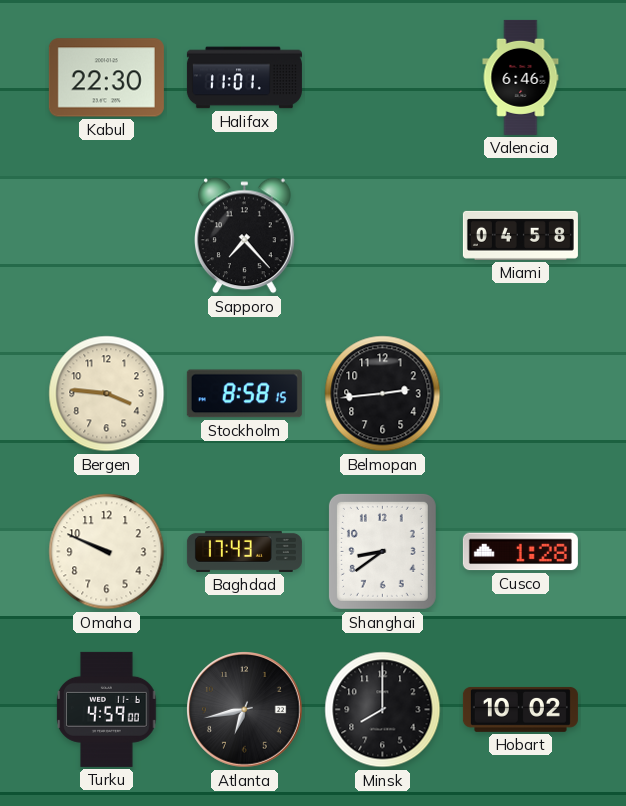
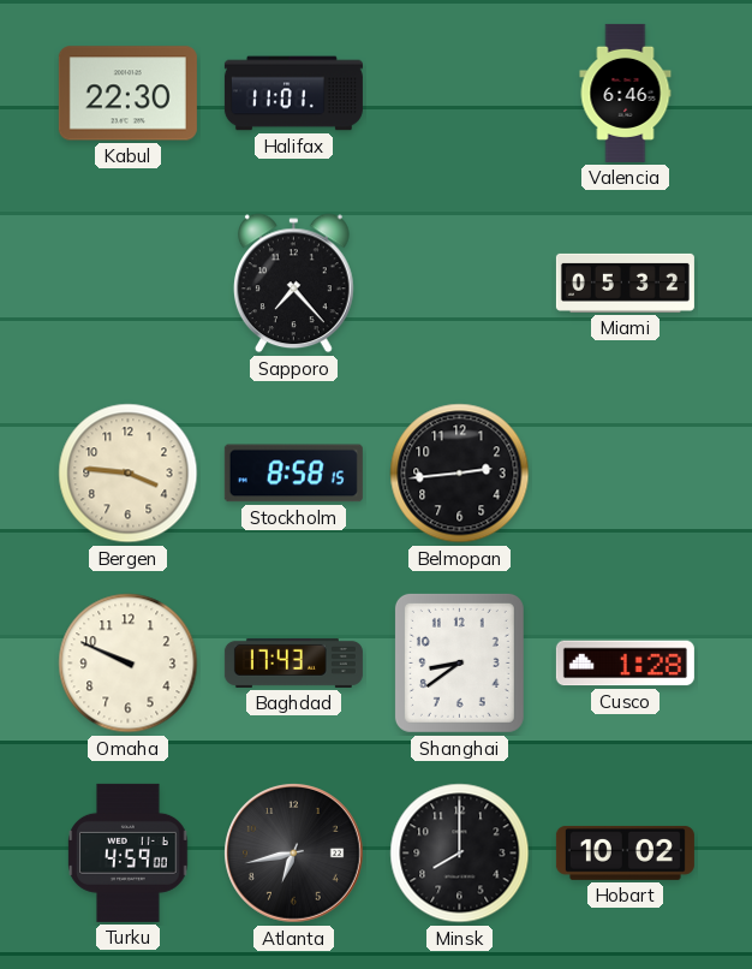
Miami: 04:58 -> 05:32
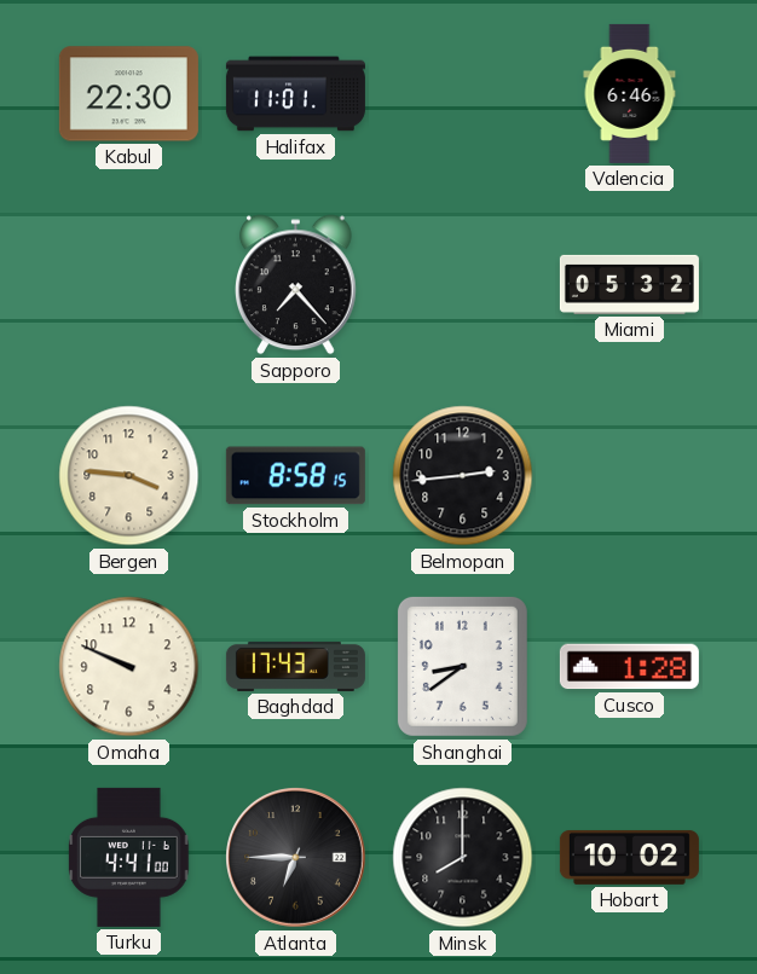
Turku: 4:59 -> 4:41
Atlanta: 6:43 -> 6:45
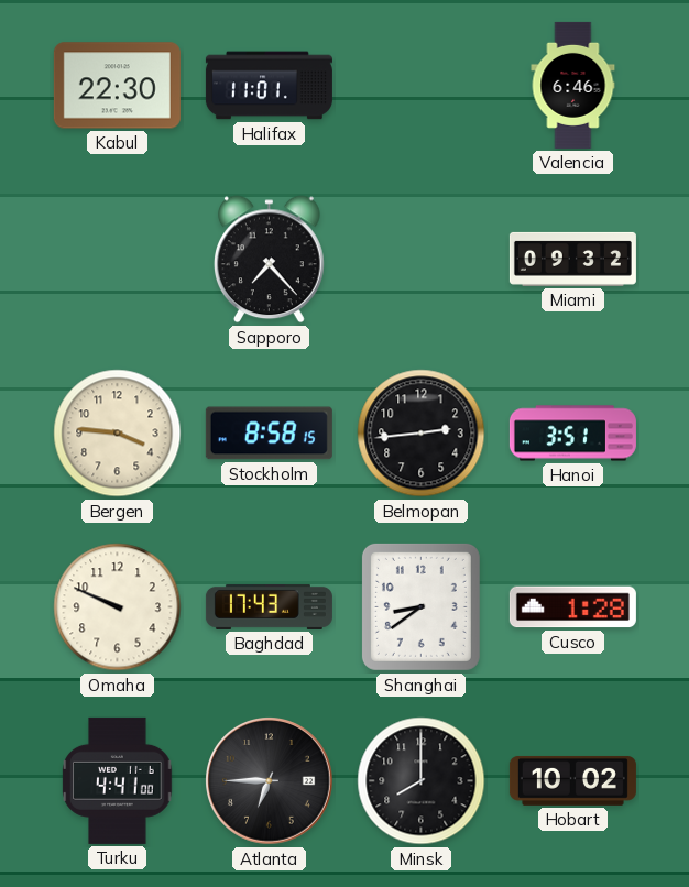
Miami: 05:32 -> 09:32
Hanoi: none -> 3:51
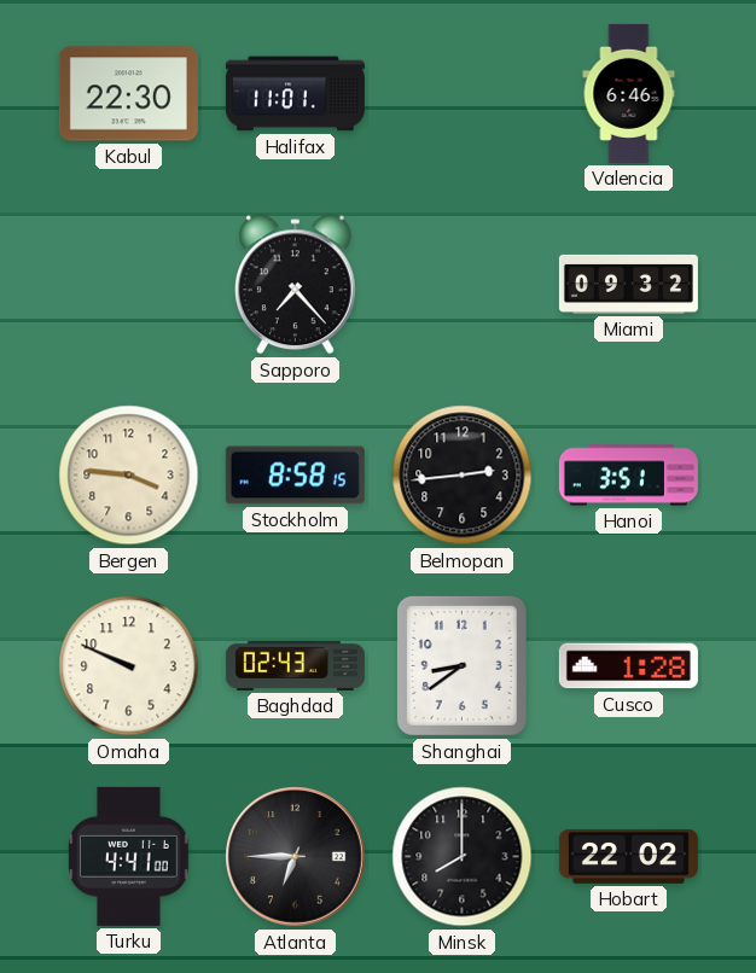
Baghdad: 17:43 -> 02:43
Hobart: 10:02 -> 22:02
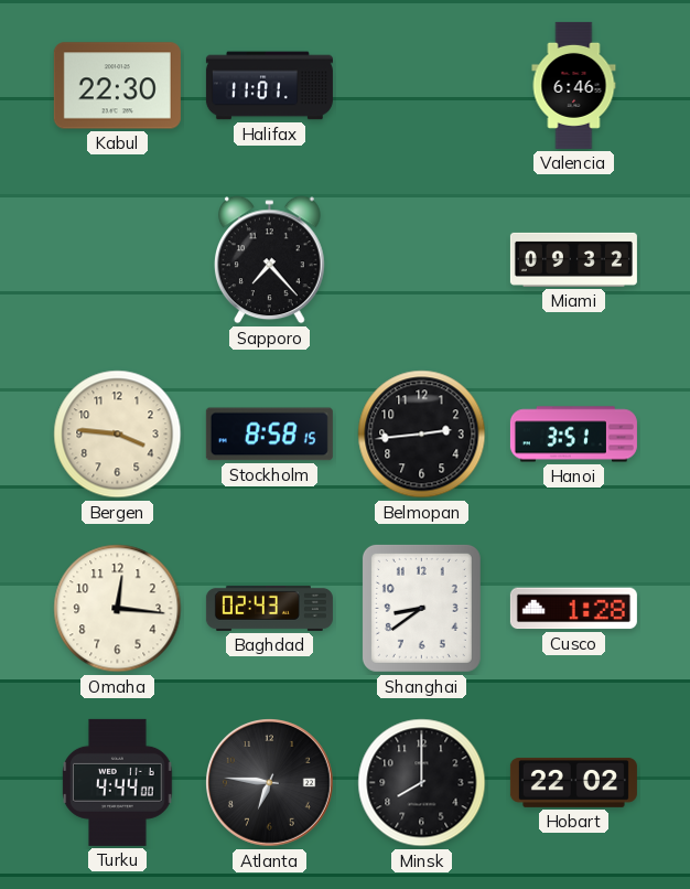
Omaha: 9:49 -> 12:16
Turku: 4:41 -> 4:44
Atlanta: 6:45 -> 6:46
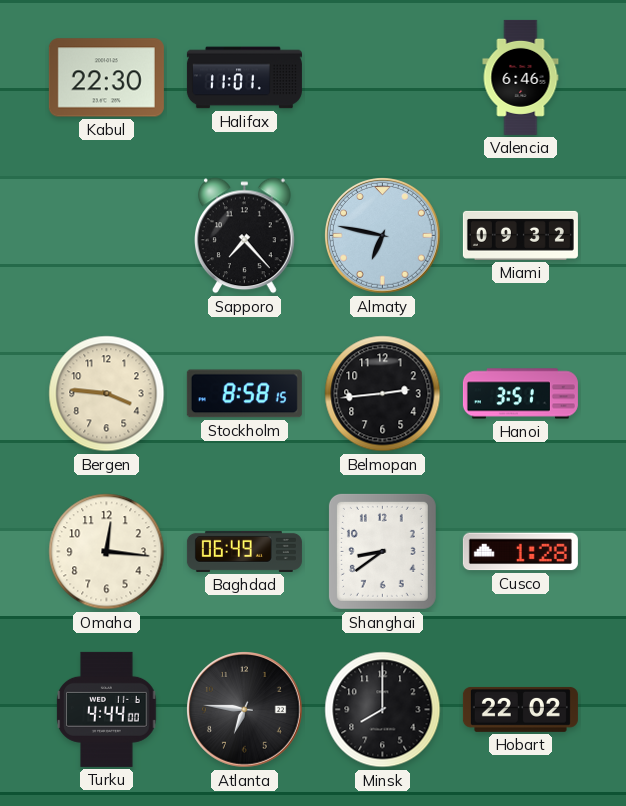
Almaty: none -> 6:47
Baghdad: 02:43 -> 06:49
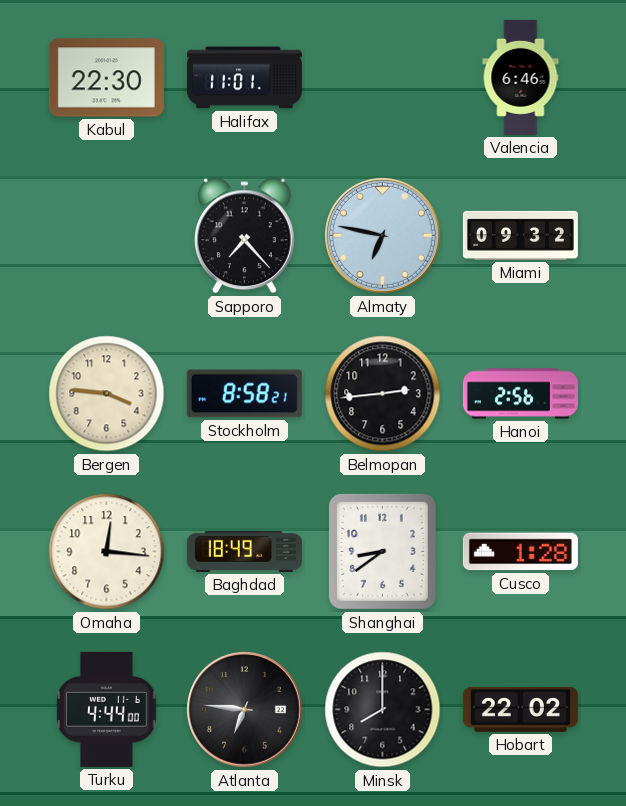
Stockholm: 8:58:15 -> 8:58:21
Hanoi: 3:51 -> 2:56
Baghdad: 06:49 -> 18:49
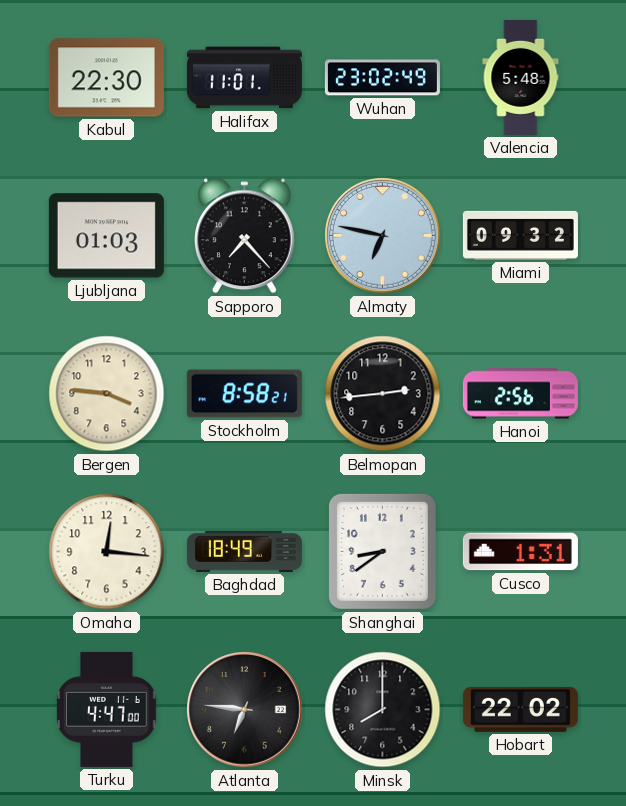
Wuhan: none -> 23:02
Valencia: 6:46 -> 5:48
Ljubljana: none -> 01:03
Cusco: 1:28 -> 1:31
Turku: 4:44 -> 4:47
